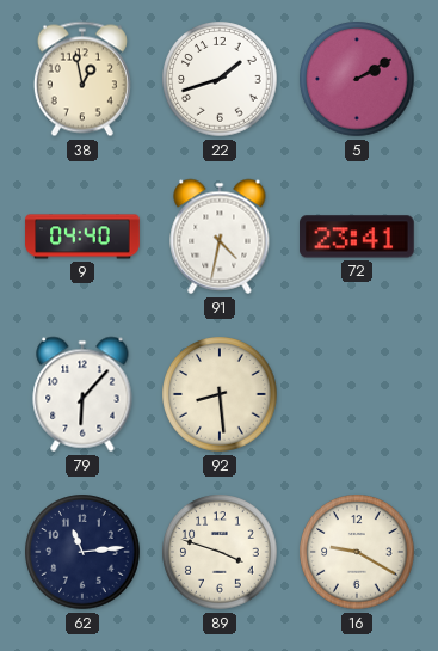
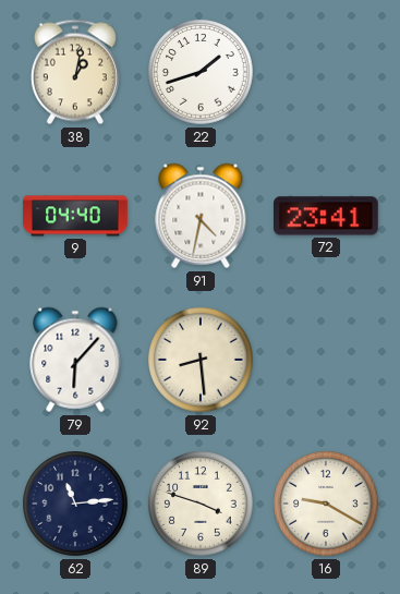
38: 12:58 -> 1:02
5: 2:10 -> none
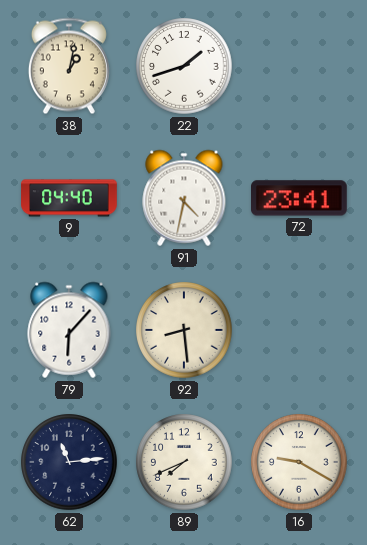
89: 3:48 -> 7:41
